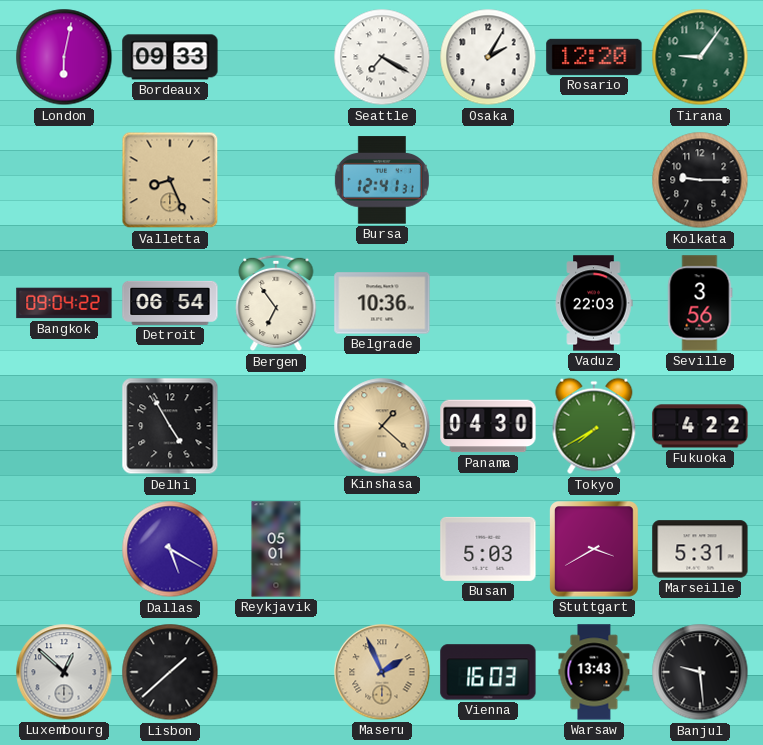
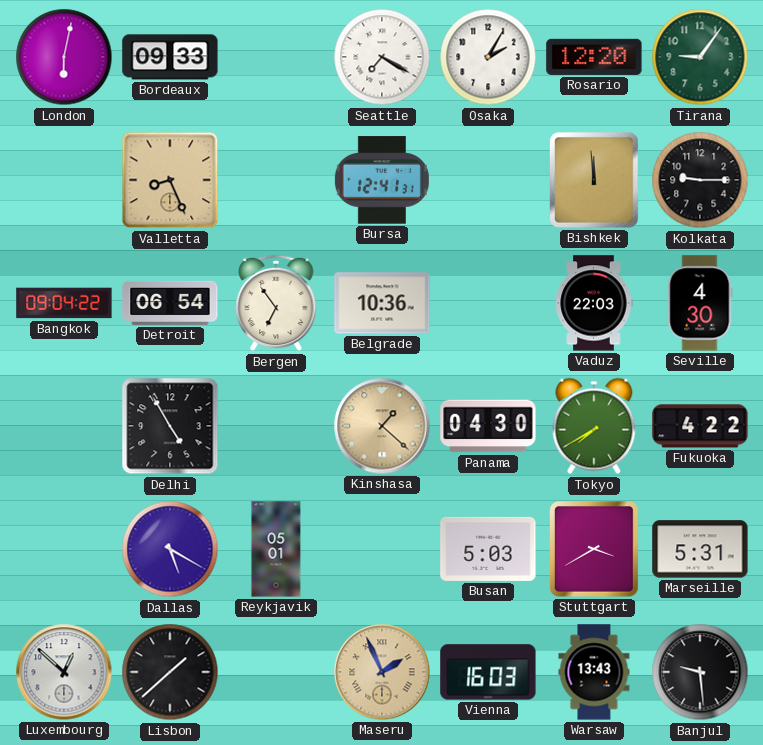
Bishkek: none -> 11:59
Seville: 3:56 -> 4:30
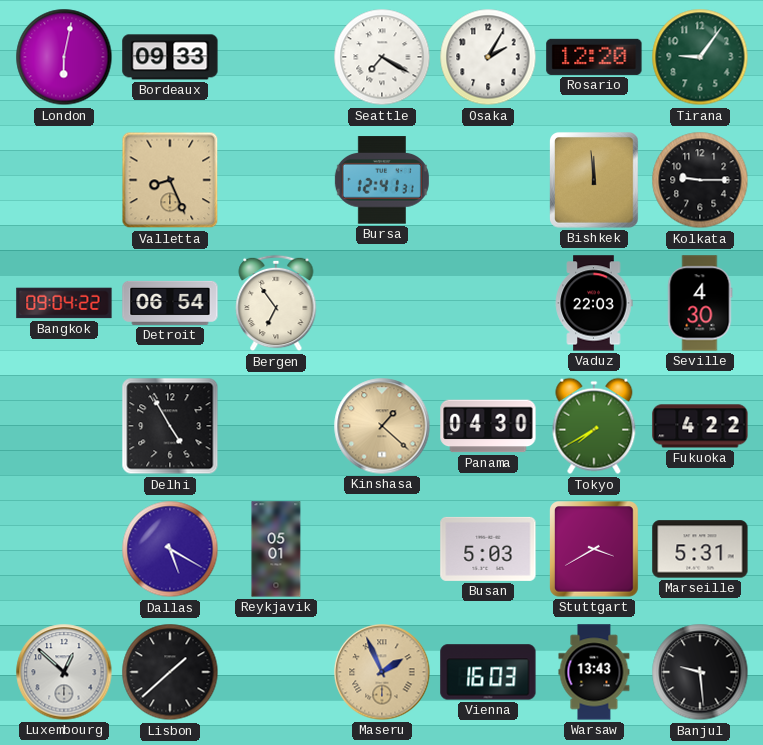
Belgrade: 10:36 -> none
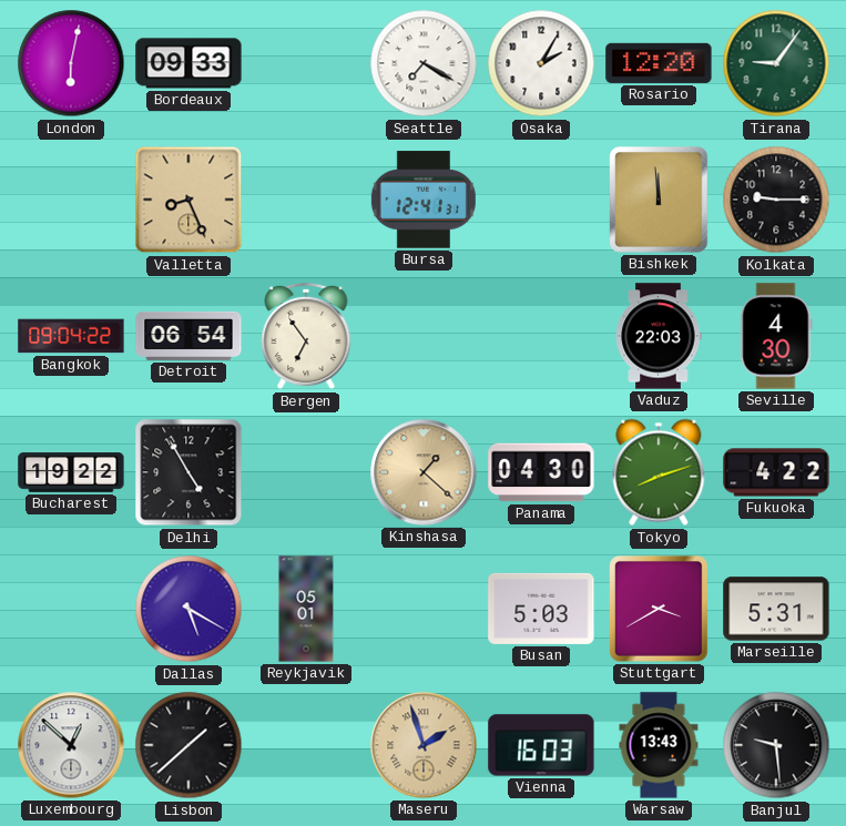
Bucharest: none -> 19:22
Tokyo: 7:40 -> 8:12
Maseru: 1:56 -> 1:57
